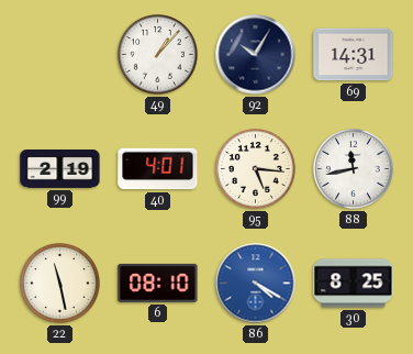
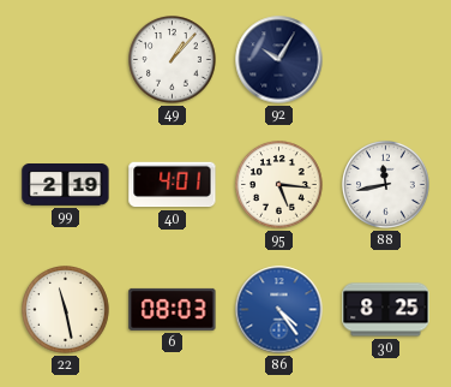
69: 14:31 -> none
6: 08:10 -> 08:03
86: 4:20 -> 4:24
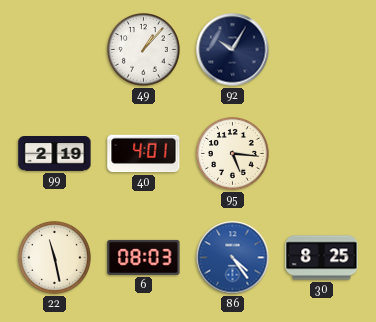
88: 11:43 -> none
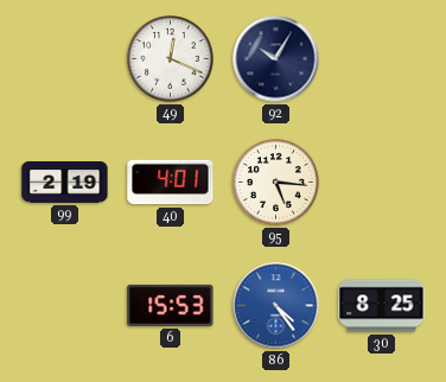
49: 1:07 -> 12:19
22: 11:28 -> none
6: 08:03 -> 15:53
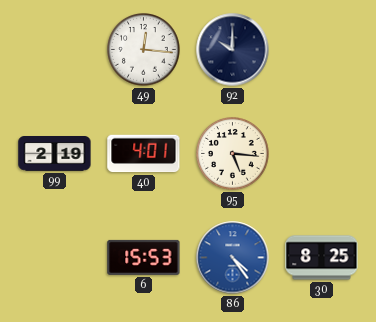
49: 12:19 -> 12:16
92: 10:05 -> 10:00
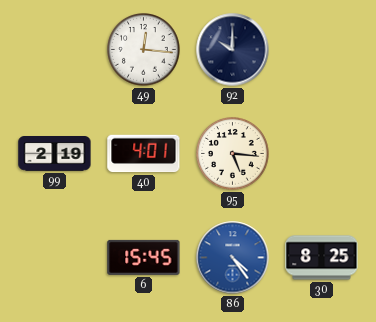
6: 15:53 -> 15:45
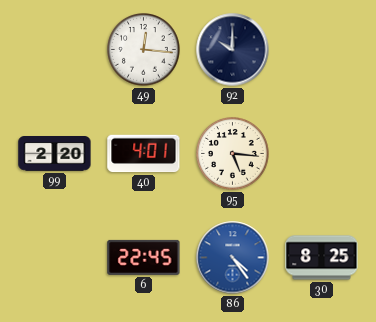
99: 2:19 -> 2:20
6: 15:45 -> 22:45
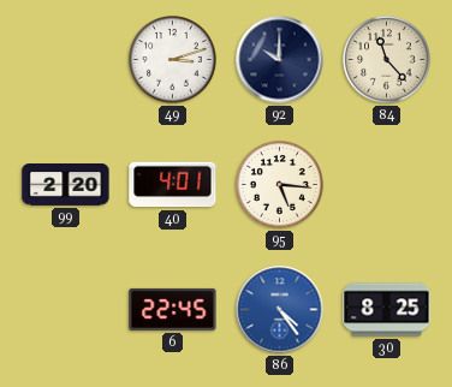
49: 12:16 -> 3:12
84: none -> 11:23
